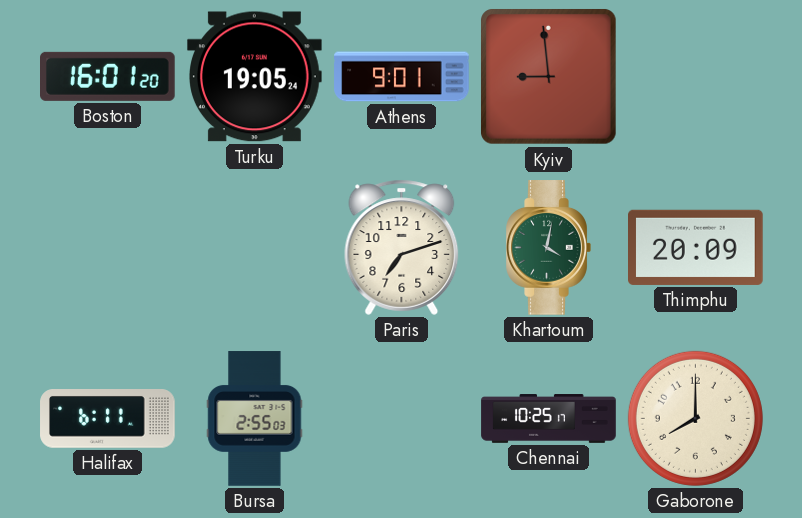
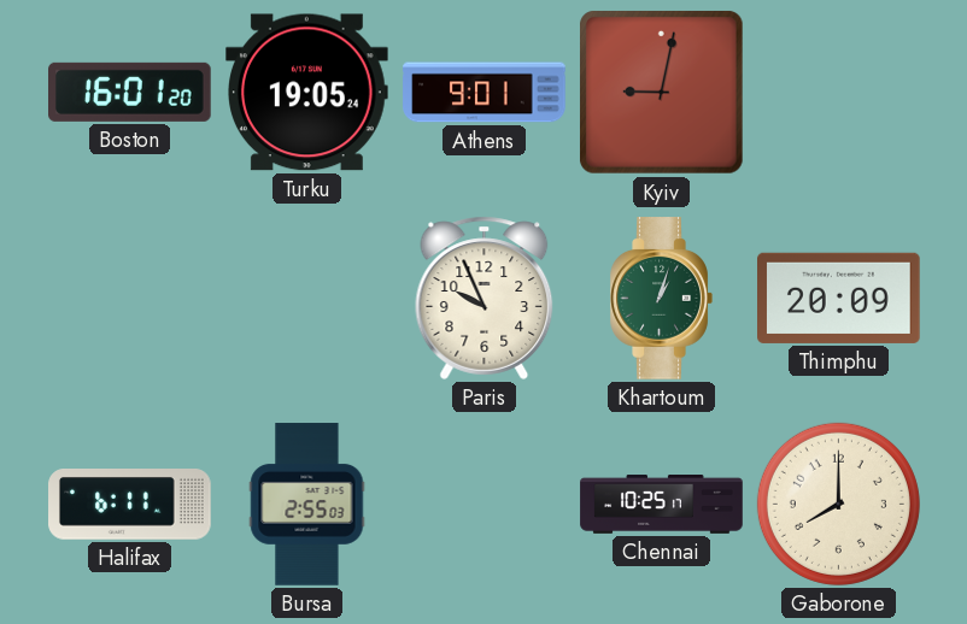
Kyiv: 8:59 -> 9:02
Paris: 7:12 -> 9:56
Khartoum: 4:02 -> 1:03
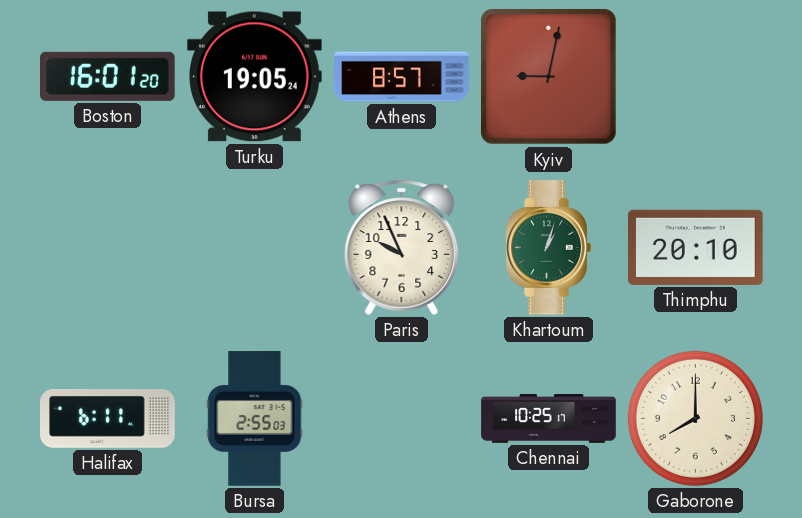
Athens: 9:01 -> 8:57
Thimphu: 20:09 -> 20:10
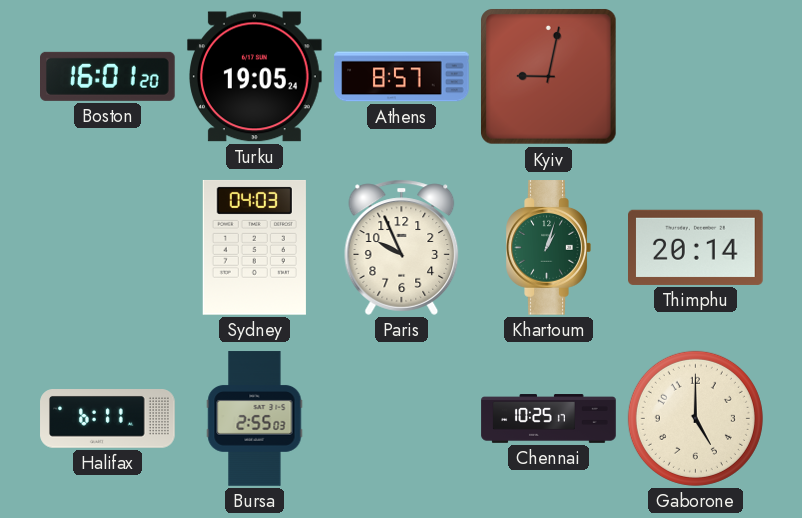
Sydney: none -> 04:03
Thimphu: 20:10 -> 20:14
Gaborone: 8:00 -> 5:00
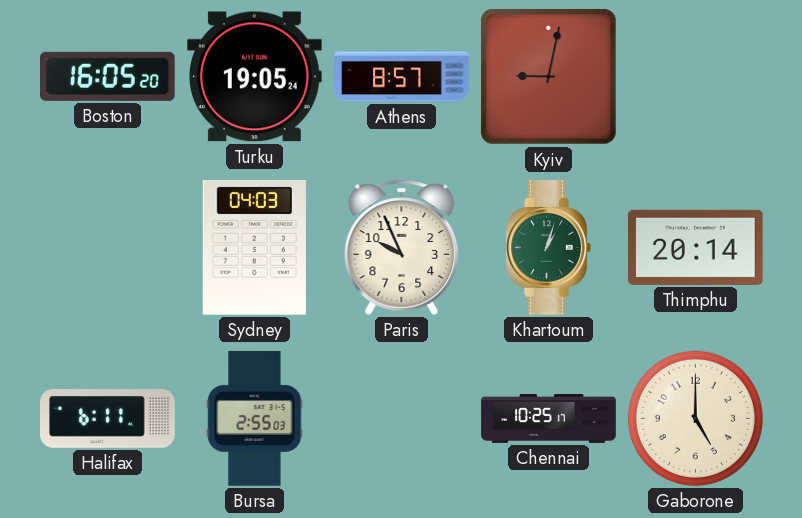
Boston: 16:01 -> 16:05
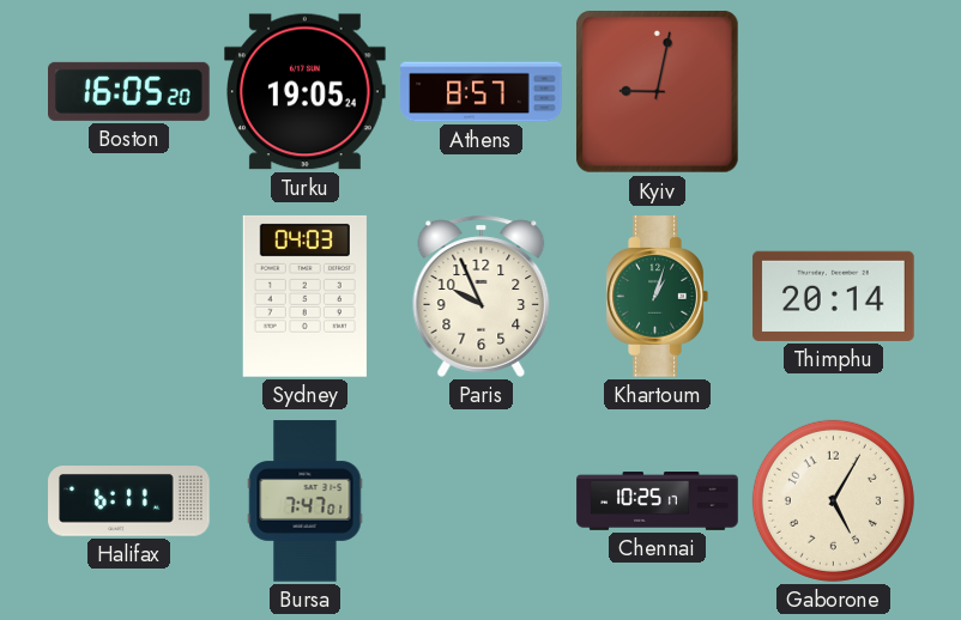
Bursa: 2:55 -> 7:47
Gaborone: 5:00 -> 5:05
